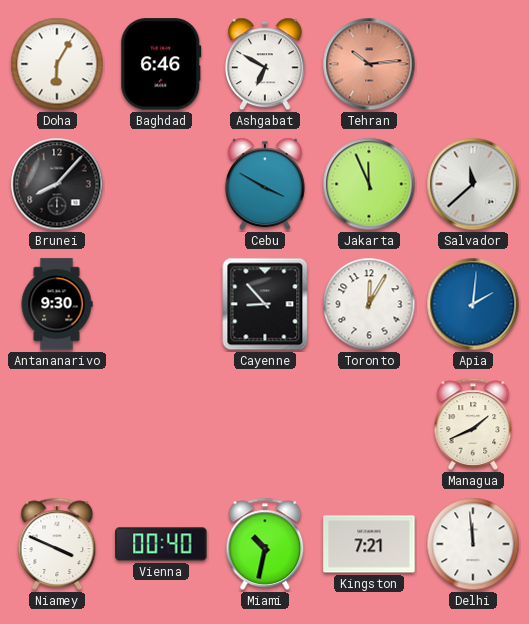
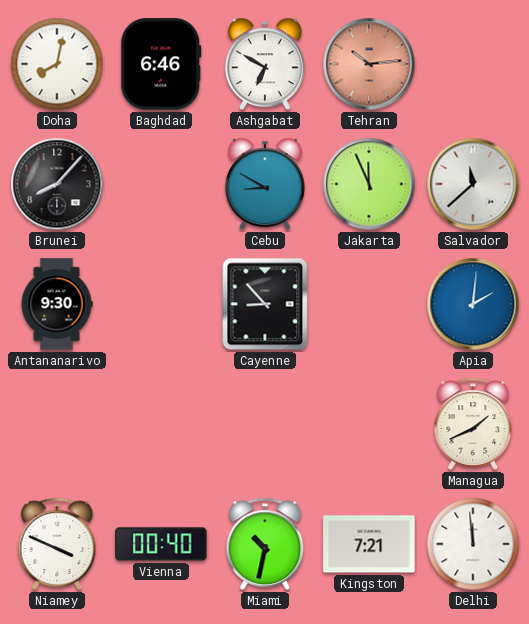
Doha: 6:05 -> 8:02
Cebu: 3:50 -> 8:50
Toronto: 12:05 -> none
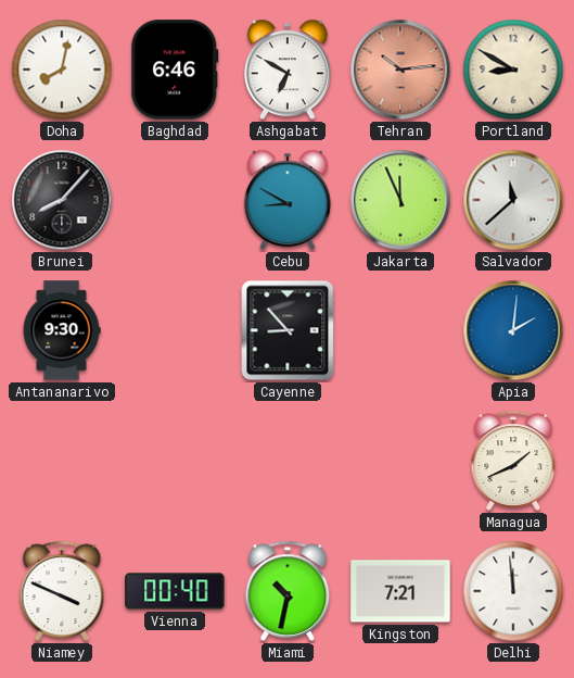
Portland: none -> 8:50
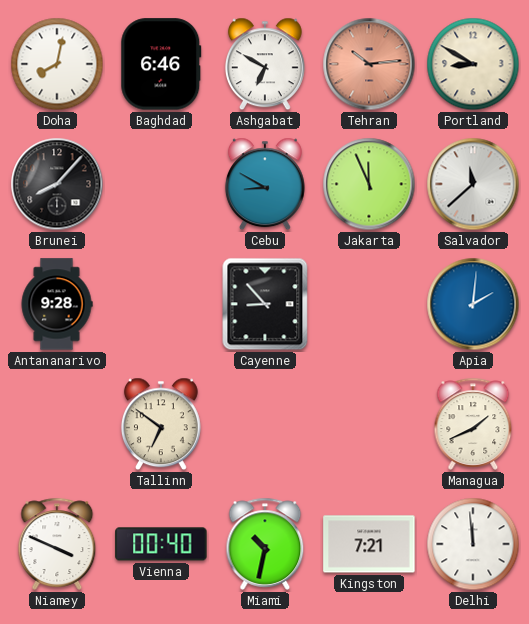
Antananarivo: 9:30 -> 9:28
Tallinn: none -> 6:51
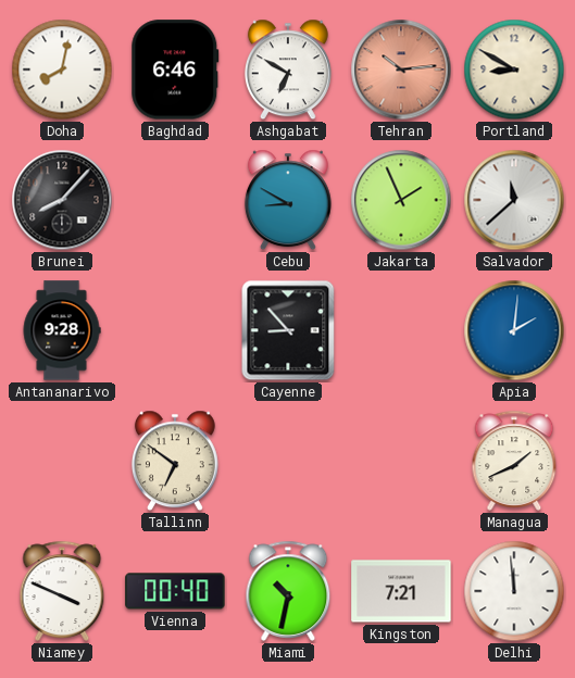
Jakarta: 11:56 -> 1:56
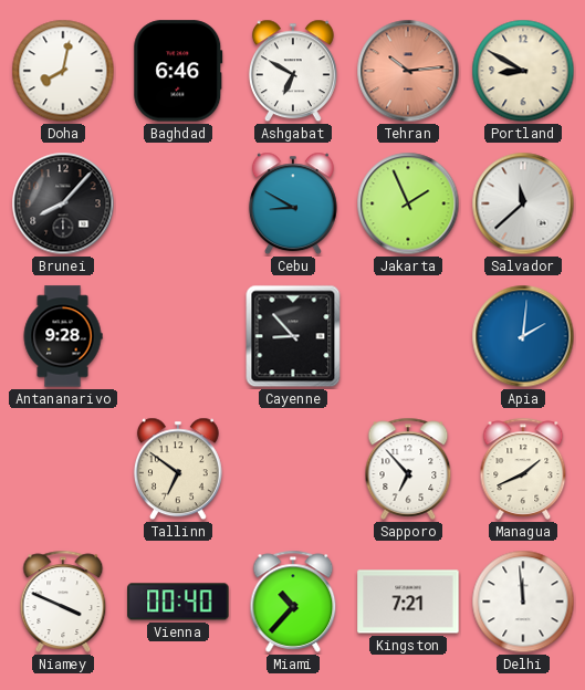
Sapporo: none -> 6:53
Miami: 10:32 -> 10:37
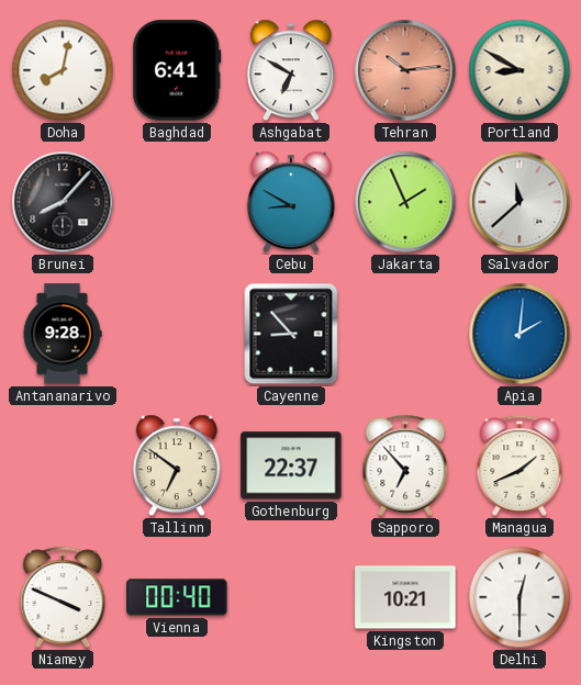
Baghdad: 6:46 -> 6:41
Gothenburg: none -> 22:37
Miami: 10:37 -> none
Kingston: 7:21 -> 10:21
Delhi: 11:59 -> 12:30
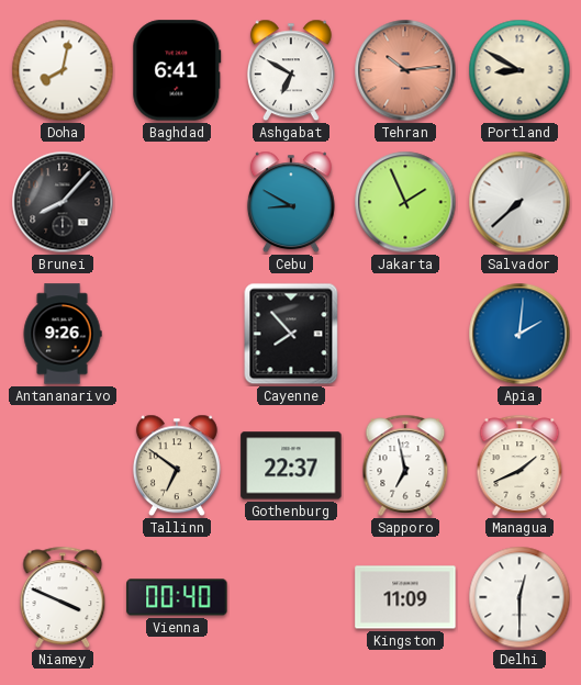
Salvador: 11:38 -> 7:38
Antananarivo: 9:28 -> 9:26
Cayenne: 8:53 -> 7:53
Sapporo: 6:53 -> 6:58
Kingston: 10:21 -> 11:09
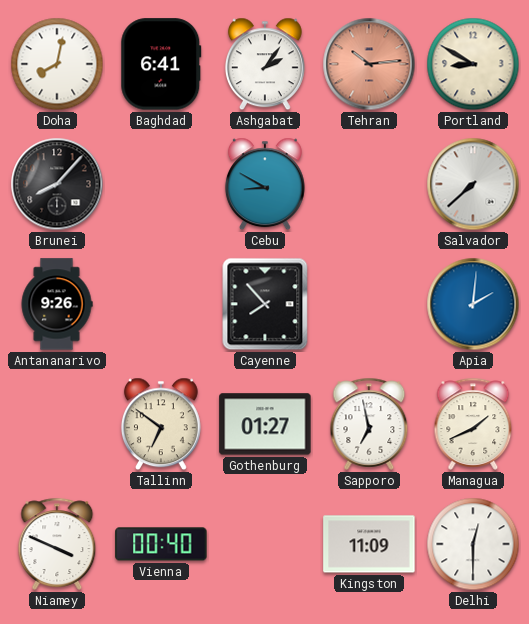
Ashgabat: 6:50 -> 2:06
Jakarta: 1:56 -> none
Gothenburg: 22:37 -> 01:27
